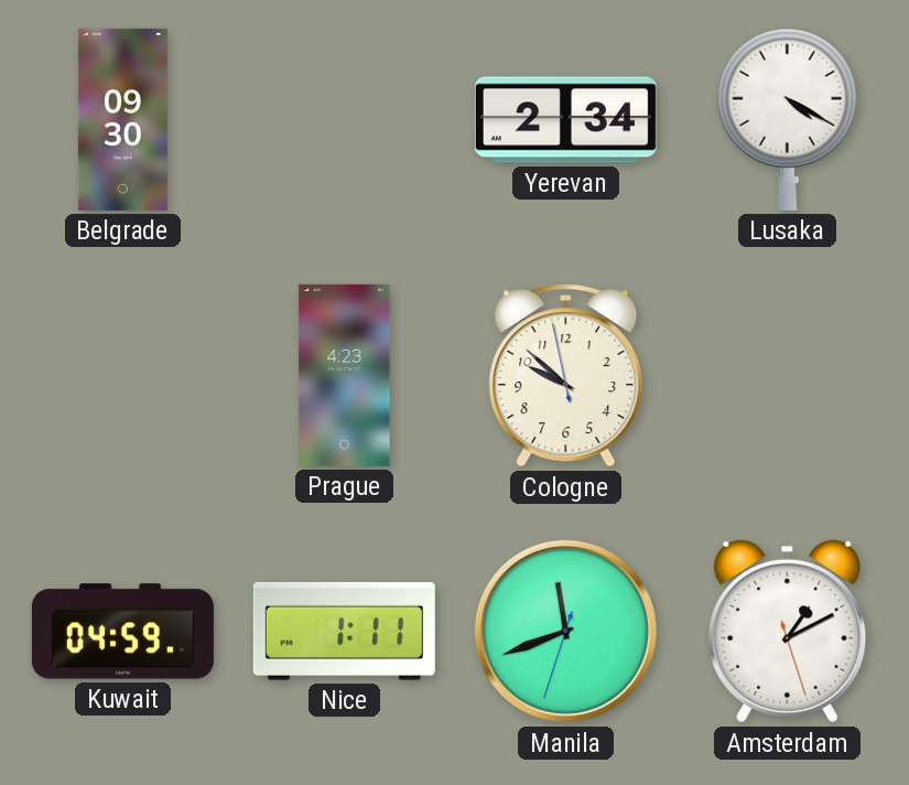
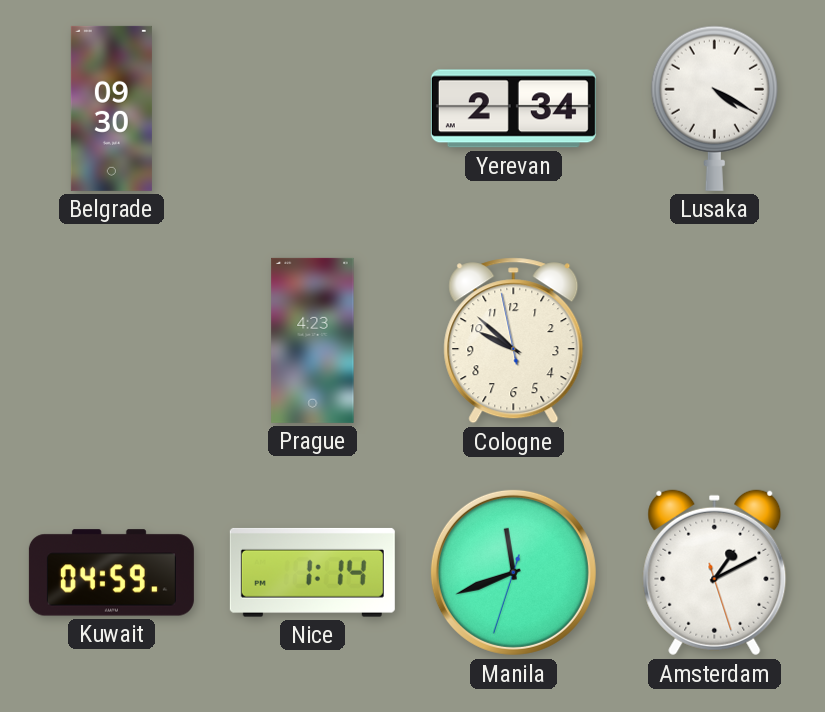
Nice: 1:11 -> 1:14
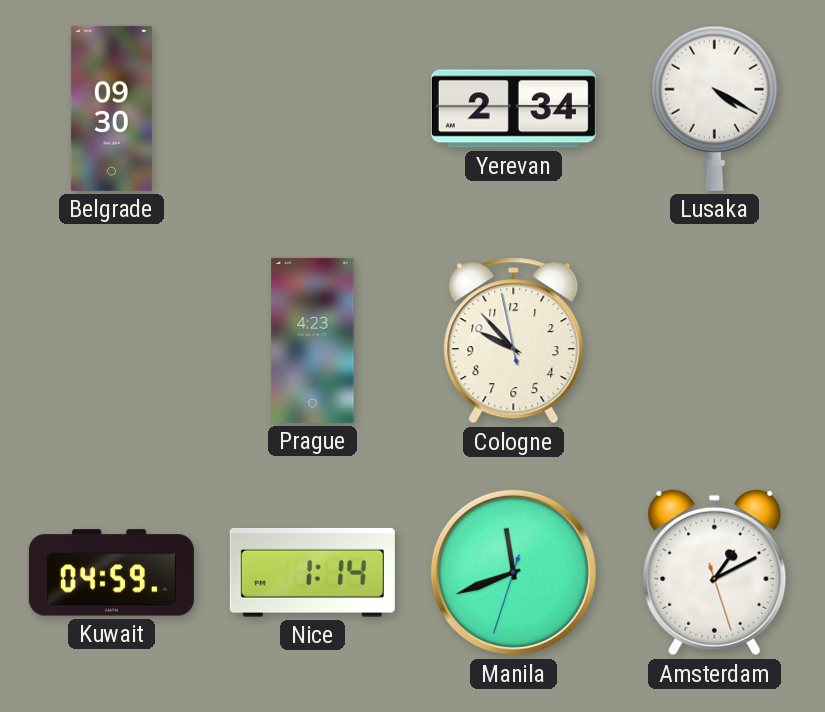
Cologne: 9:51 -> 9:52
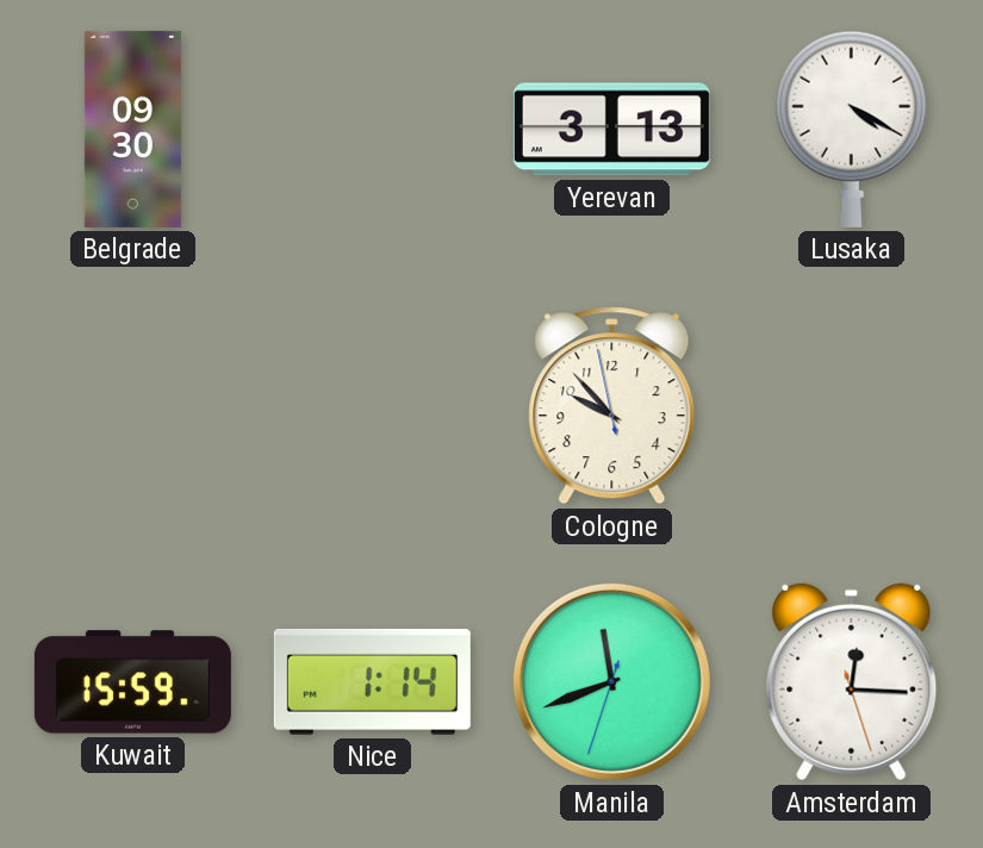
Yerevan: 2:34 -> 3:13
Prague: 4:23 -> none
Kuwait: 04:59 -> 15:59
Amsterdam: 1:10 -> 12:15
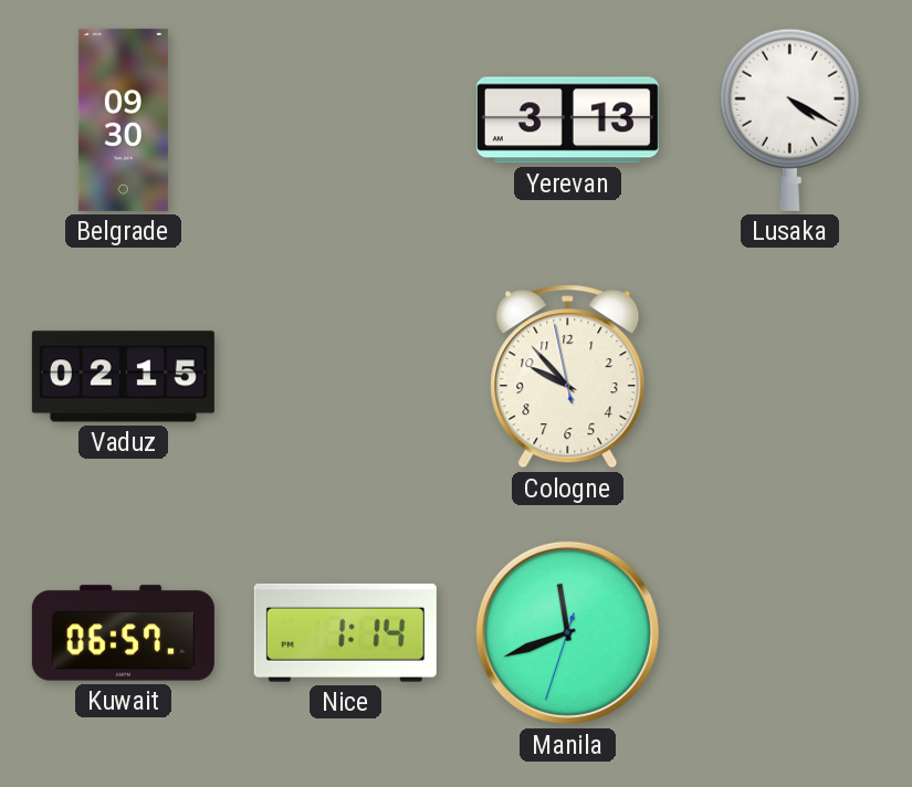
Vaduz: none -> 02:15
Kuwait: 15:59 -> 06:57
Amsterdam: 12:15 -> none
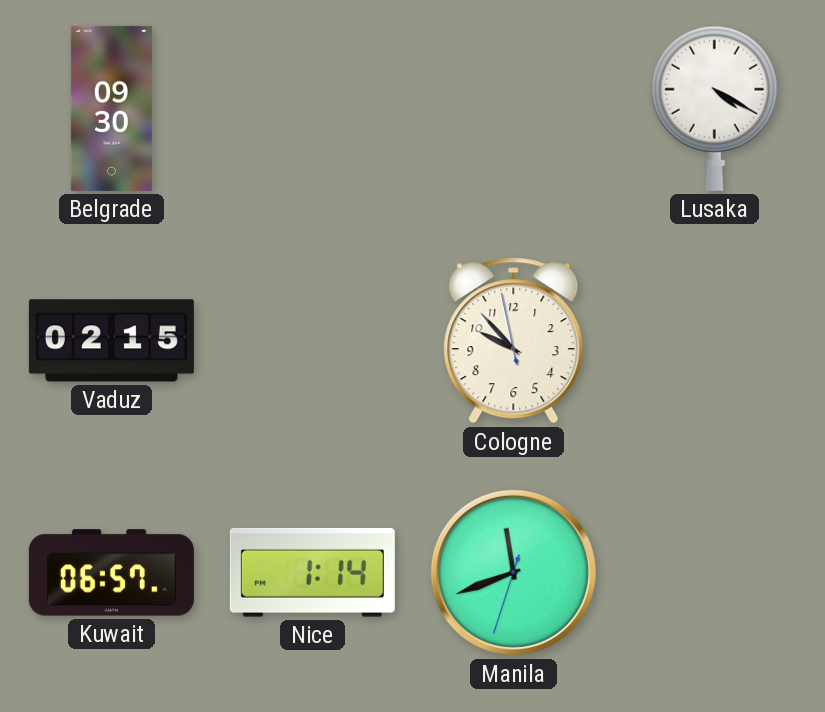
Yerevan: 3:13 -> none
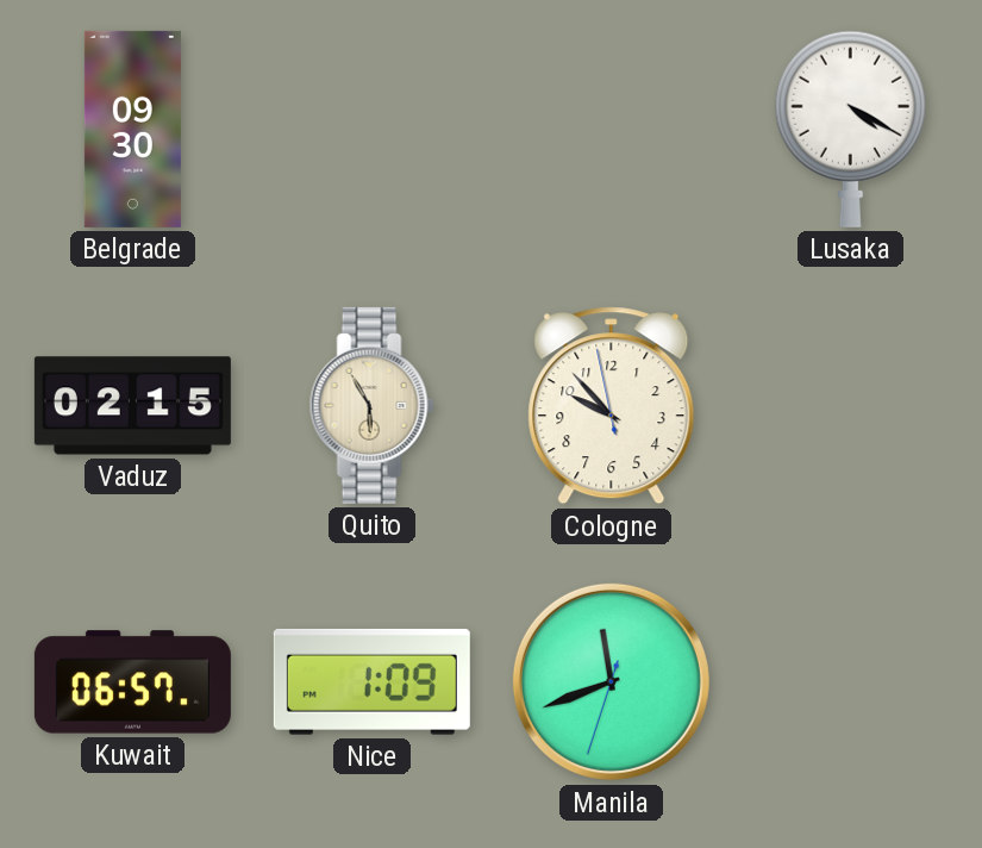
Quito: none -> 5:55
Nice: 1:14 -> 1:09
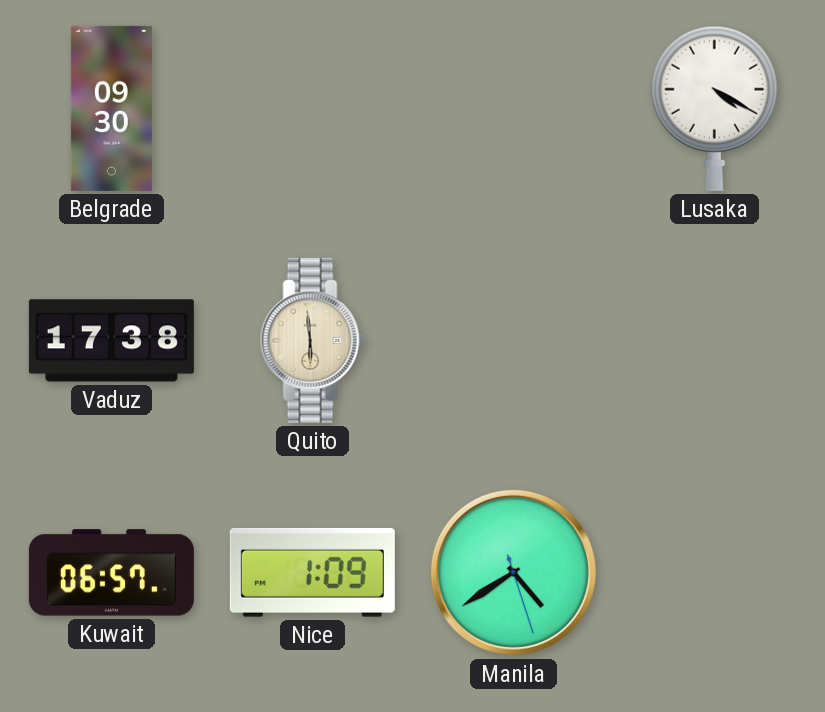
Vaduz: 02:15 -> 17:38
Quito: 5:55 -> 5:59
Cologne: 9:52 -> none
Manila: 11:41 -> 4:39
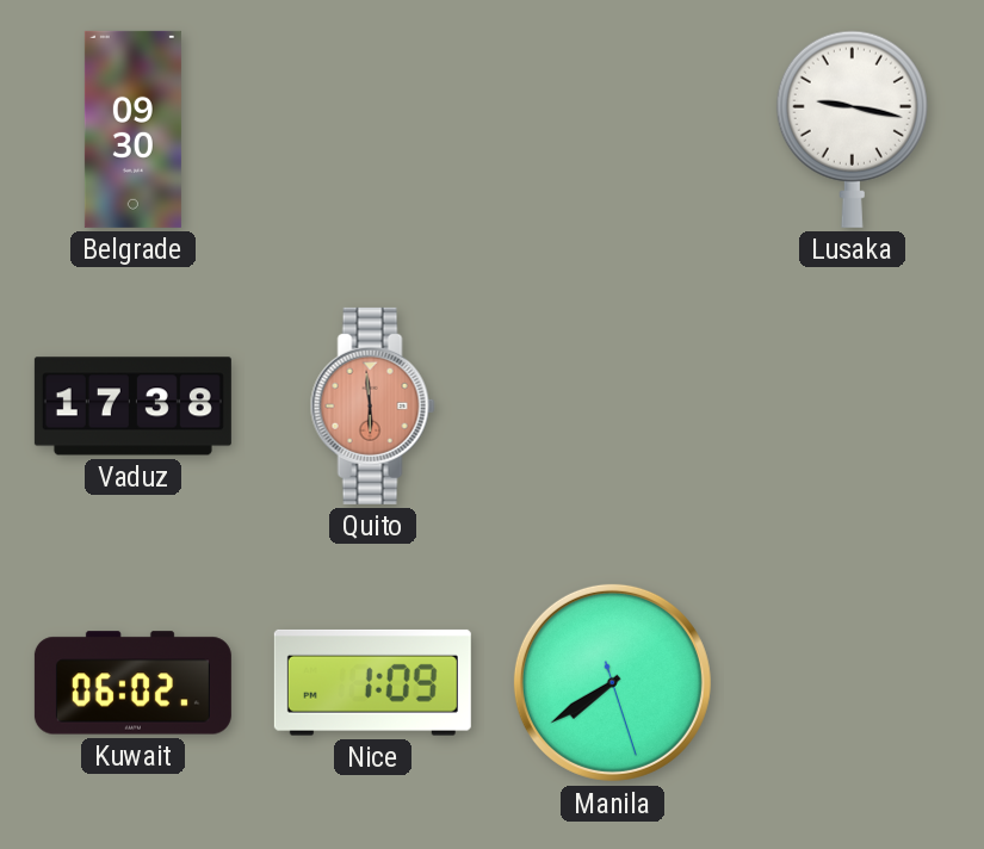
Lusaka: 4:20 -> 9:17
Quito dial: cream -> salmon
Kuwait: 06:57 -> 06:02
Manila: 4:39 -> 7:39
